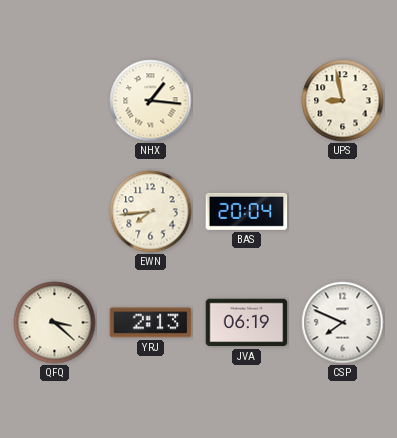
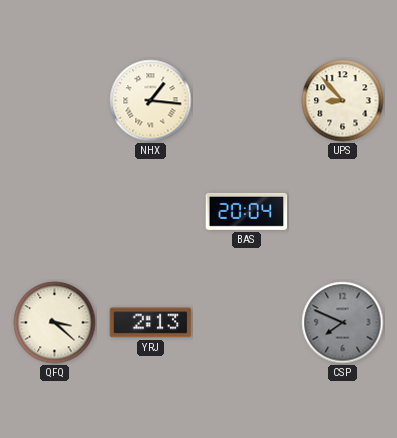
UPS: 8:58 -> 8:53
EWN: 7:44 -> none
JVA: 06:19 -> none
CSP dial: white -> grey
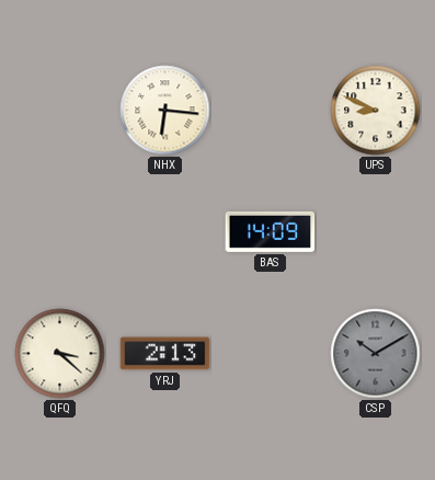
NHX: 1:16 -> 6:16
UPS: 8:53 -> 8:49
BAS: 20:04 -> 14:09
CSP: 7:49 -> 10:10
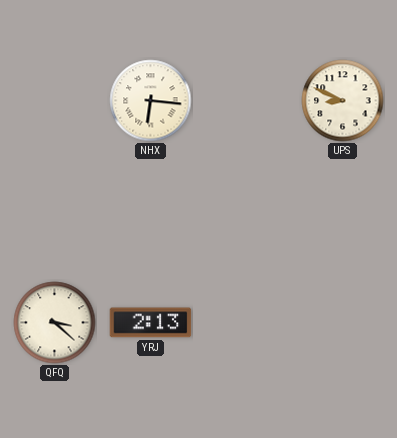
BAS: 14:09 -> none
CSP: 10:10 -> none
